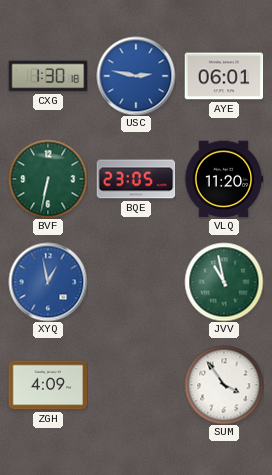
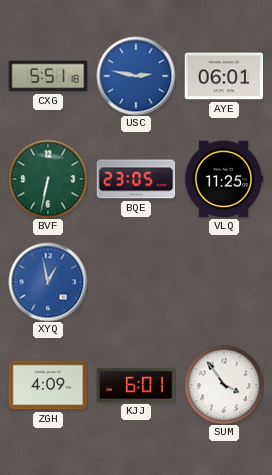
CXG: 1:30 -> 5:51
VLQ: 11:20 -> 11:25
JVV: 10:58 -> none
KJJ: none -> 6:01
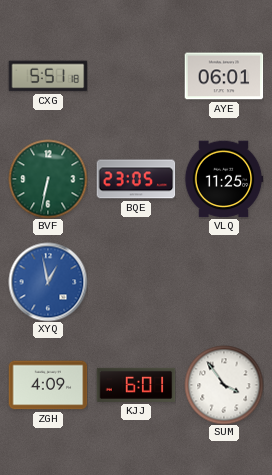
USC: 2:47 -> none
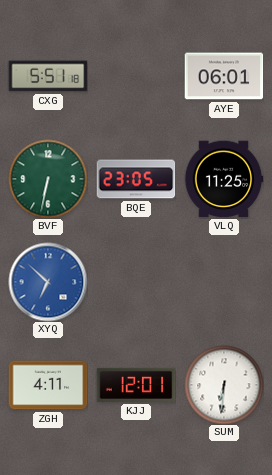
XYQ: 12:58 -> 6:52
ZGH: 4:09 -> 4:11
KJJ: 6:01 -> 12:01
SUM: 3:54 -> 6:31
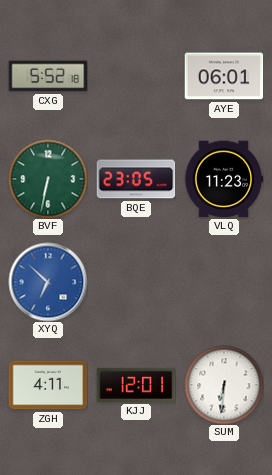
CXG: 5:51 -> 5:52
VLQ: 11:25 -> 11:23
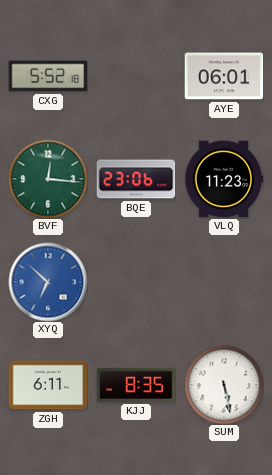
BVF: 6:32 -> 12:16
BQE: 23:05 -> 23:06
ZGH: 4:11 -> 6:11
KJJ: 12:01 -> 8:35
SUM: 6:31 -> 5:28
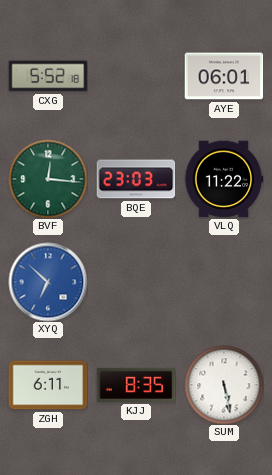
BQE: 23:06 -> 23:03
VLQ: 11:23 -> 11:22
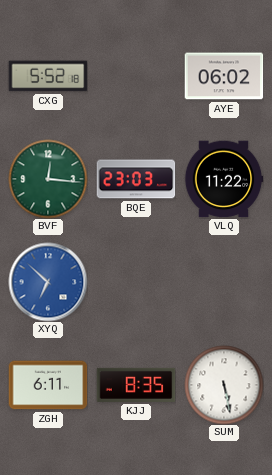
AYE: 06:01 -> 06:02
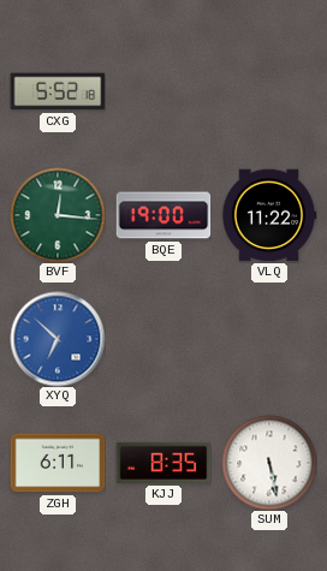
AYE: 06:02 -> none
BQE: 23:03 -> 19:00
